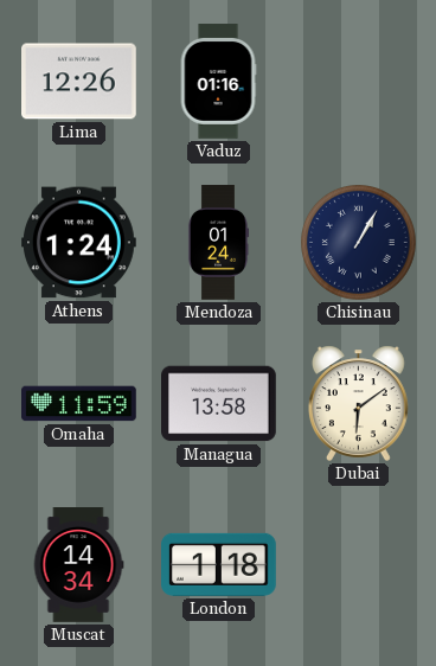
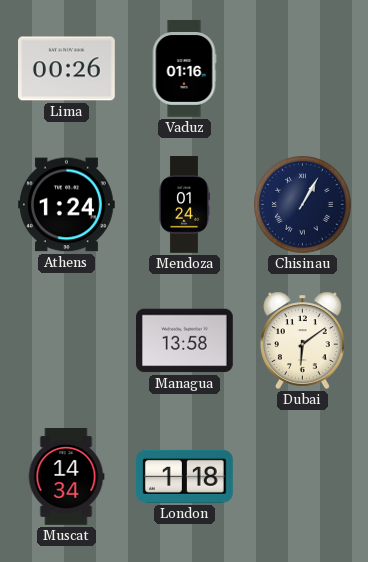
Lima: 12:26 -> 00:26
Omaha: 11:59 -> none
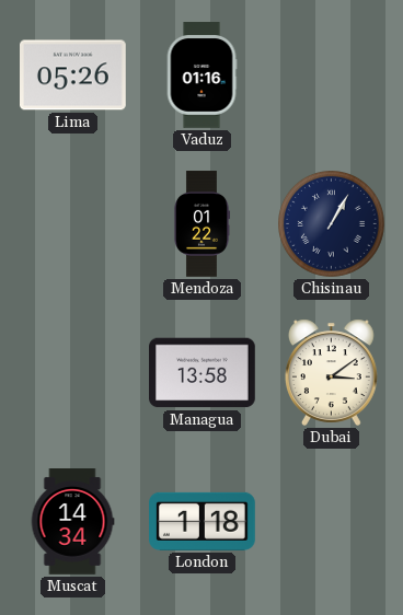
Lima: 00:26 -> 05:26
Athens: 1:24 -> none
Mendoza: 01:24 -> 01:22
Dubai: 6:09 -> 3:09
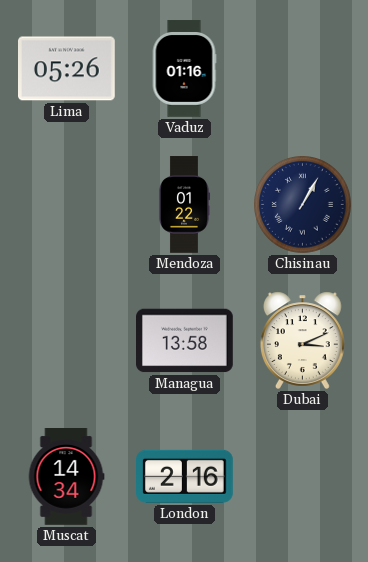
Dubai: 3:09 -> 3:11
London: 1:18 -> 2:16
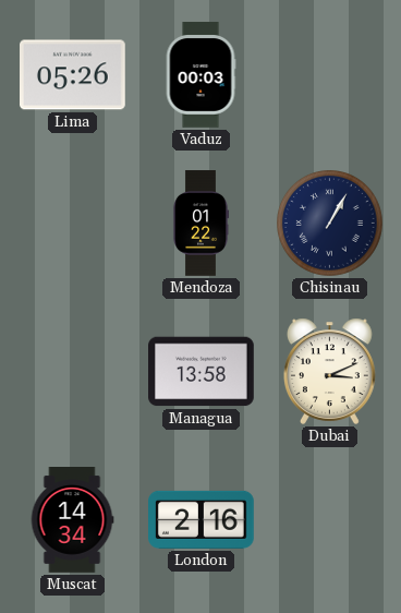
Vaduz: 01:16 -> 00:03
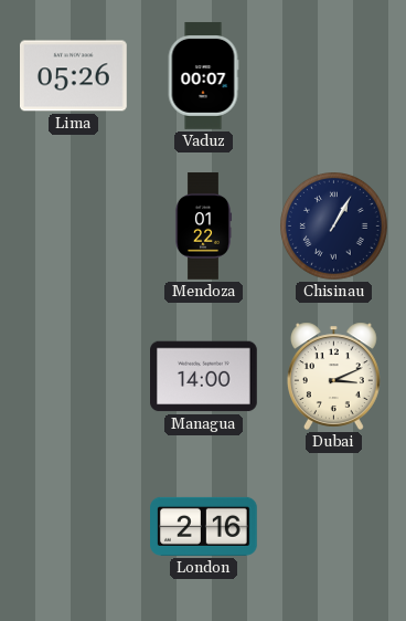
Vaduz: 00:03 -> 00:07
Managua: 13:58 -> 14:00
Muscat: 14:34 -> none
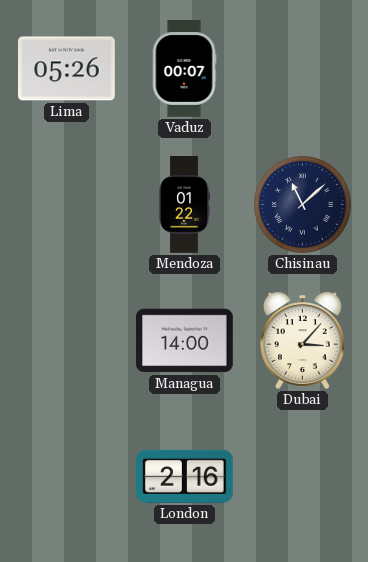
Chisinau: 1:05 -> 11:08
Dubai: 3:11 -> 3:07
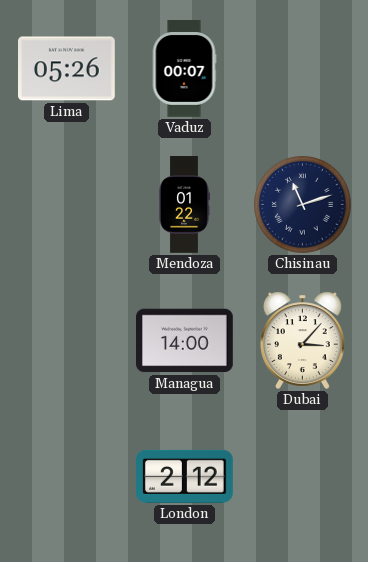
Chisinau: 11:08 -> 11:12
London: 2:16 -> 2:12
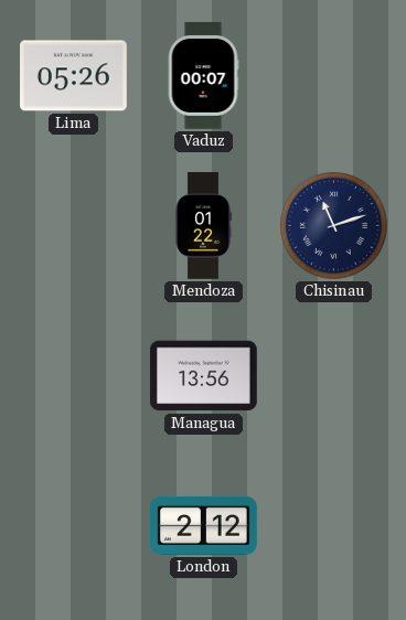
Managua: 14:00 -> 13:56
Dubai: 3:07 -> none
